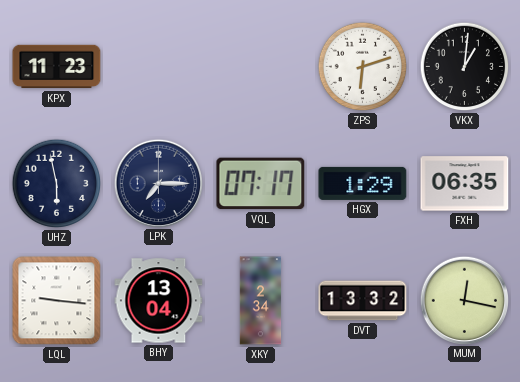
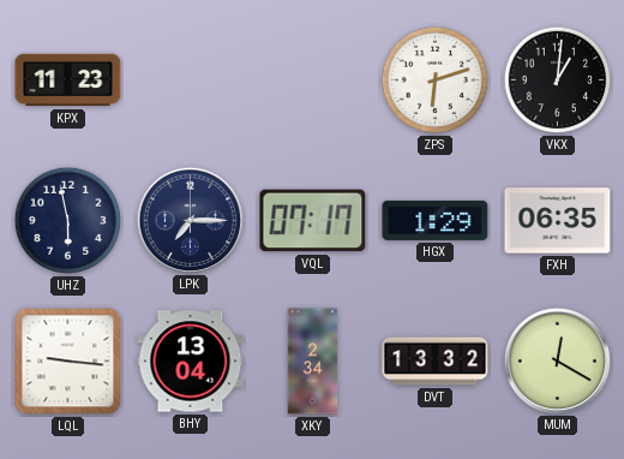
MUM: 12:17 -> 12:20
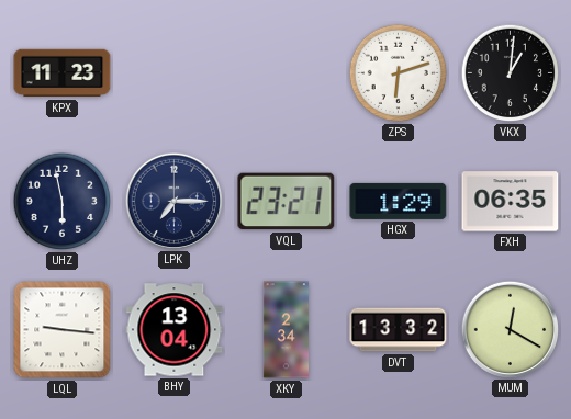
VQL: 07:17 -> 23:21
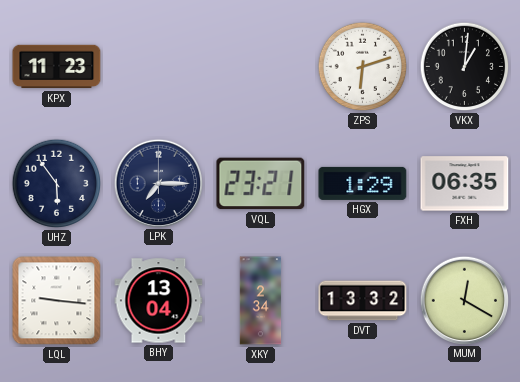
UHZ: 5:58 -> 5:54
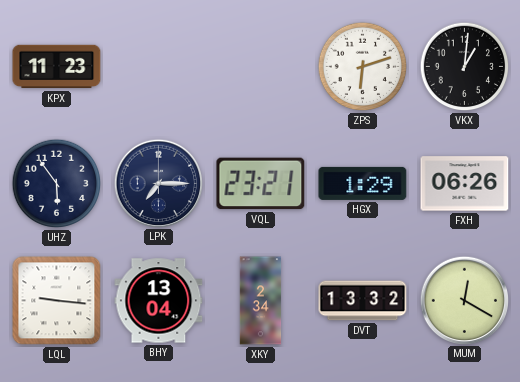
FXH: 06:35 -> 06:26
